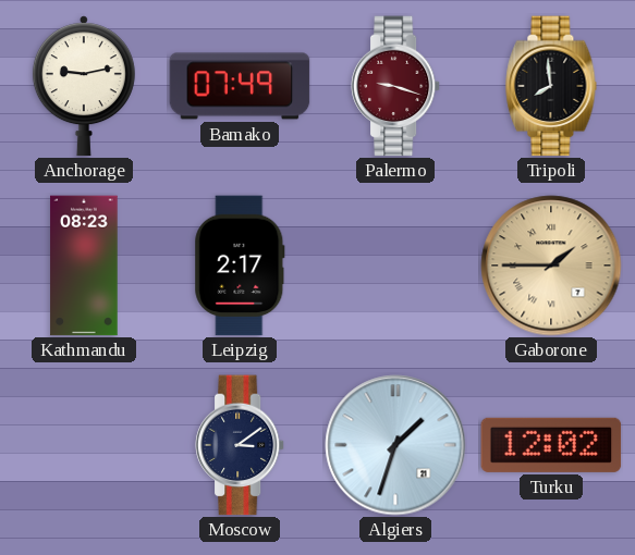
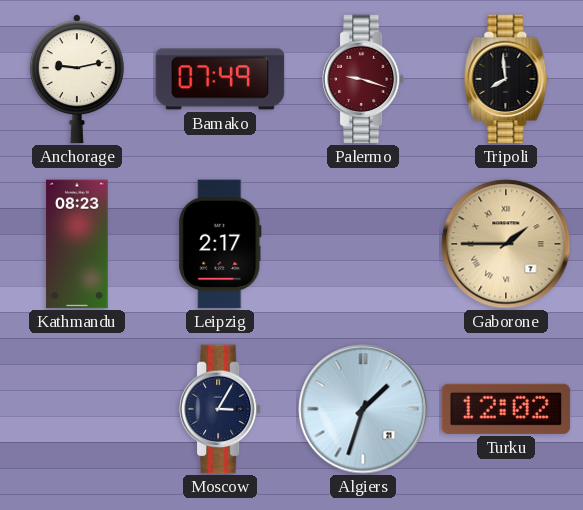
Moscow: 3:09 -> 3:05
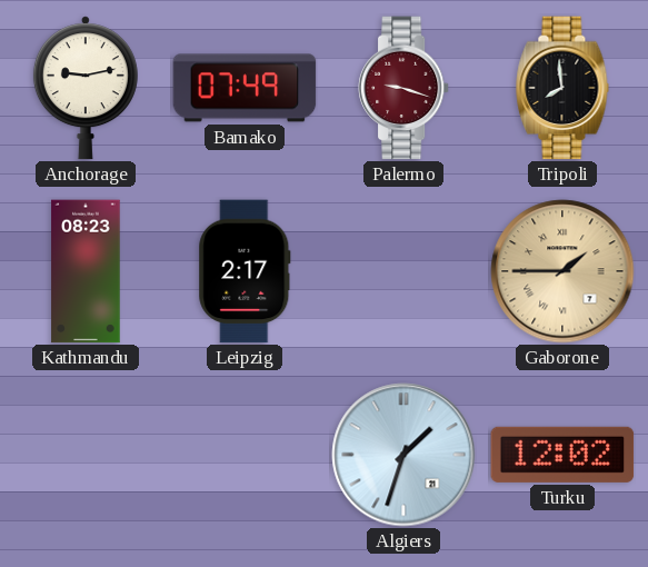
Moscow: 3:05 -> none
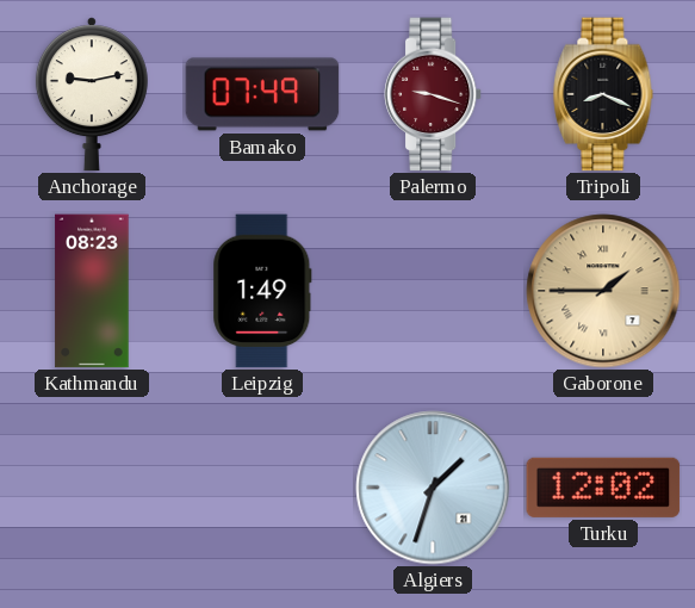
Tripoli: 7:59 -> 8:19
Leipzig: 2:17 -> 1:49
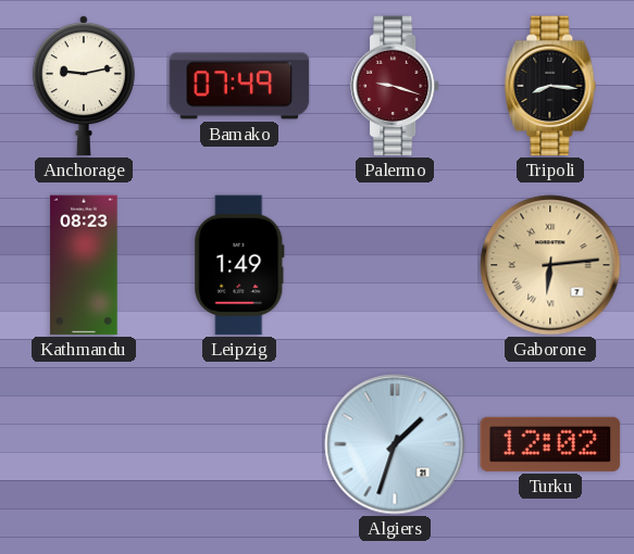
Tripoli: 8:19 -> 8:16
Gaborone: 1:45 -> 6:14
